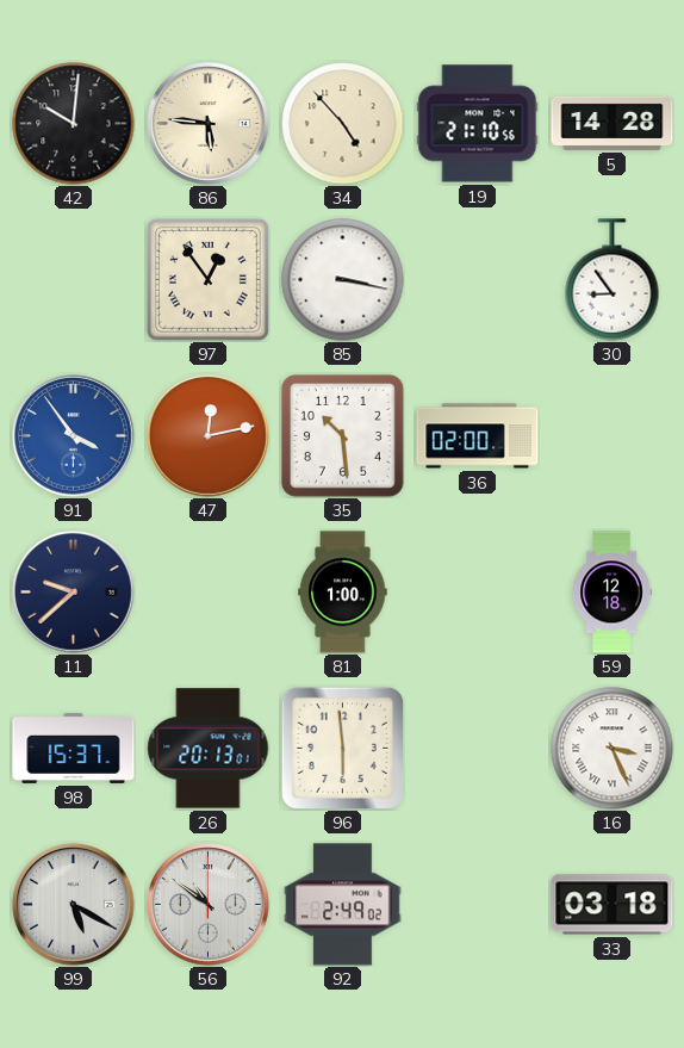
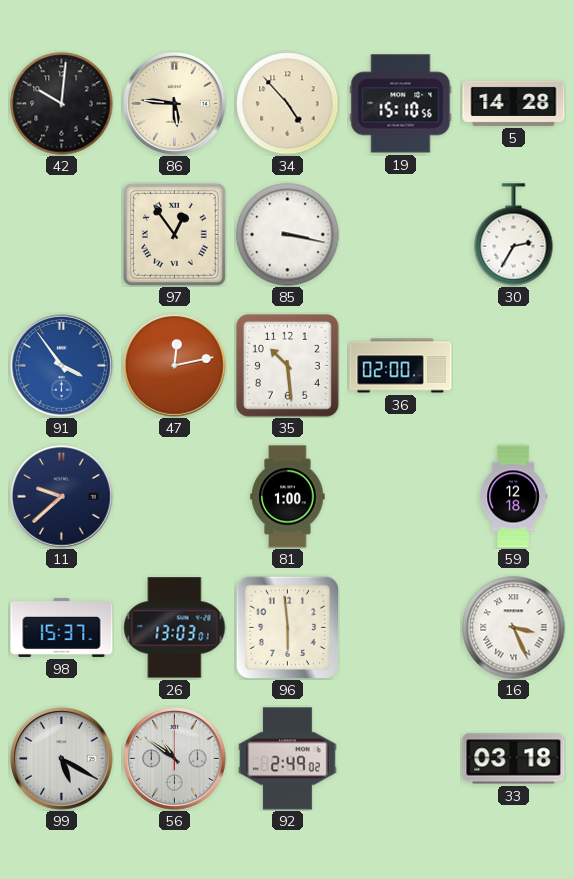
19: 21:10 -> 15:10
30: 8:54 -> 2:35
26: 20:13 -> 13:03
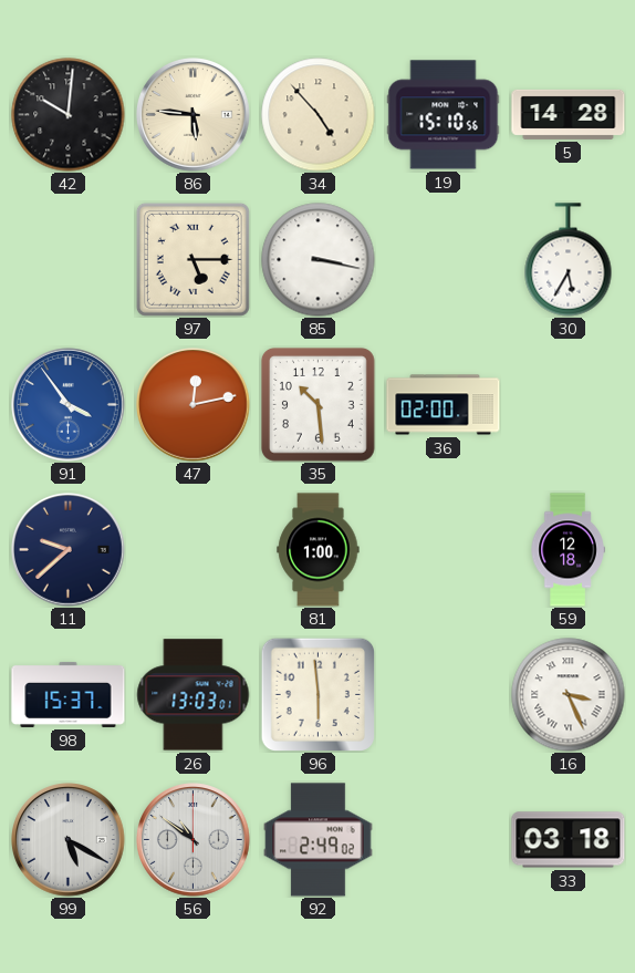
97: 12:54 -> 5:15
30: 2:35 -> 5:35
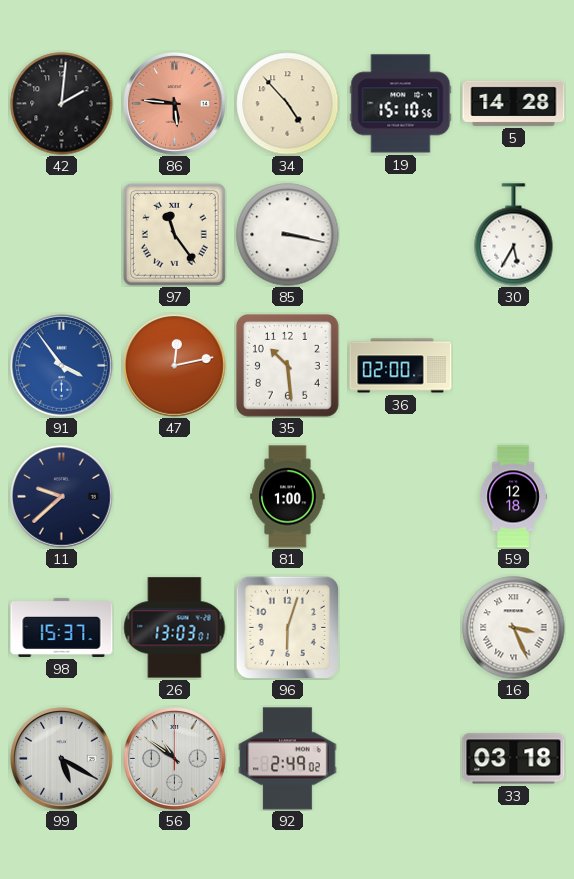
42: 10:01 -> 2:01
86 dial: cream -> salmon
97: 5:15 -> 11:24
96: 5:59 -> 6:03
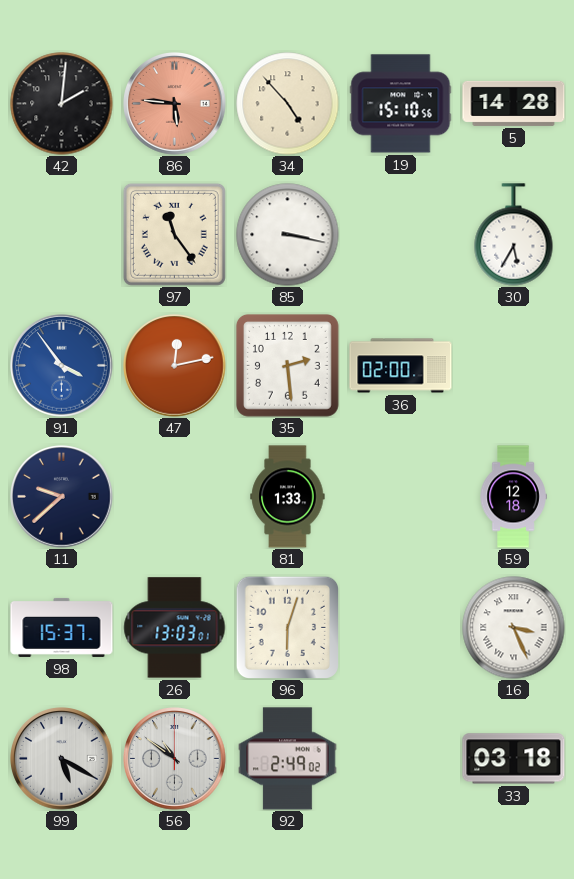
35: 10:29 -> 2:29
81: 1:00 -> 1:33
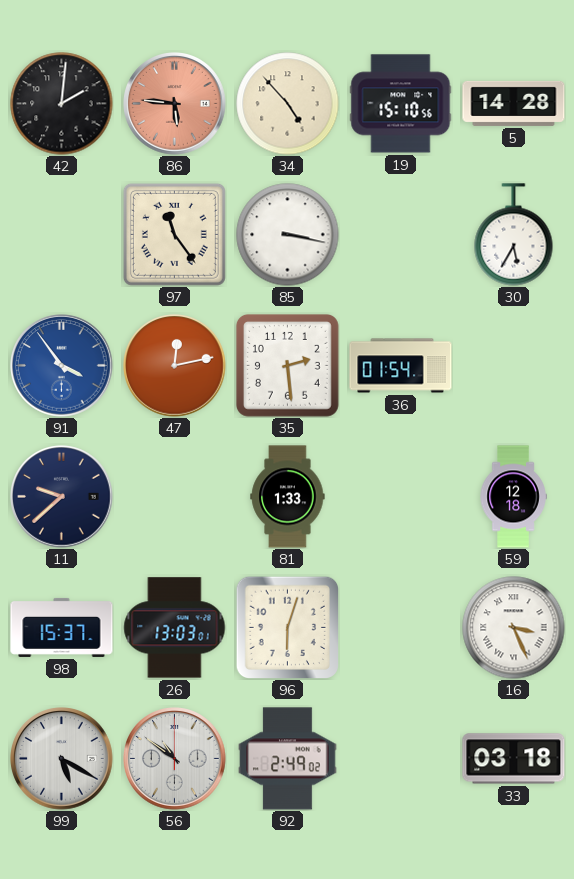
36: 02:00 -> 01:54
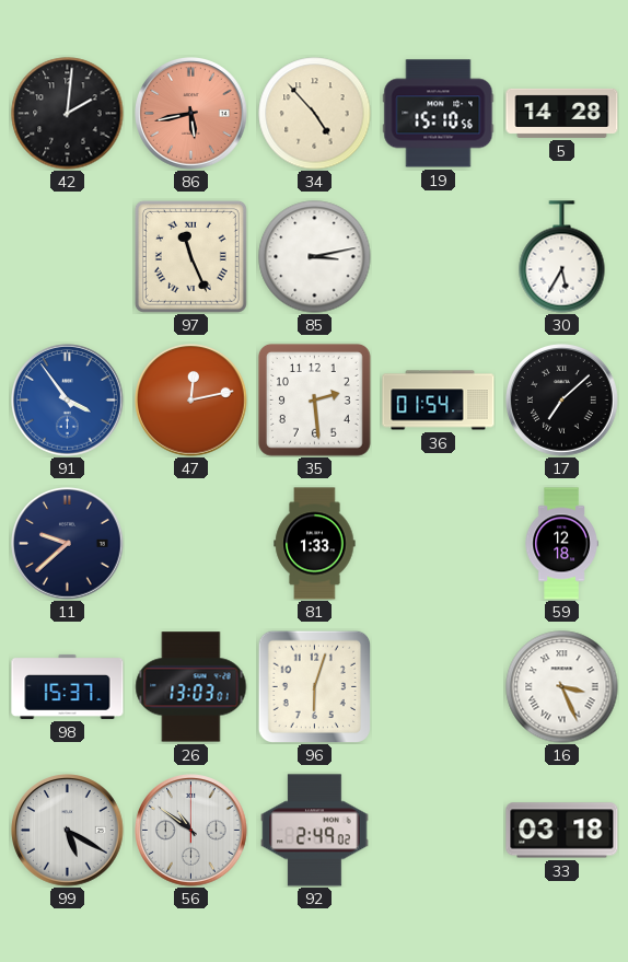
86: 5:46 -> 5:43
97: 11:24 -> 11:26
85: 3:17 -> 3:13
17: none -> 7:08
